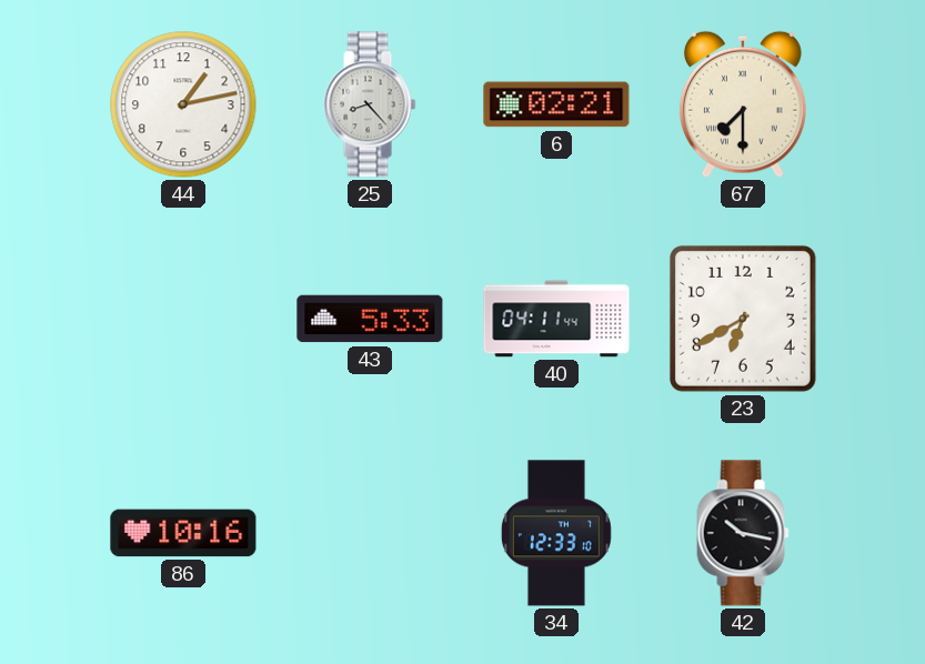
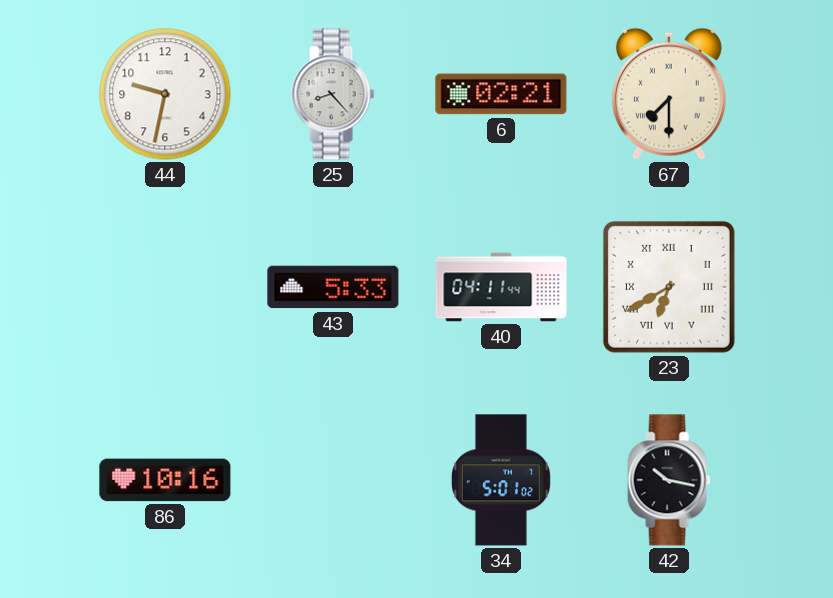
44: 1:13 -> 9:32
23 numerals: Arabic -> Roman
34: 12:33 -> 5:01
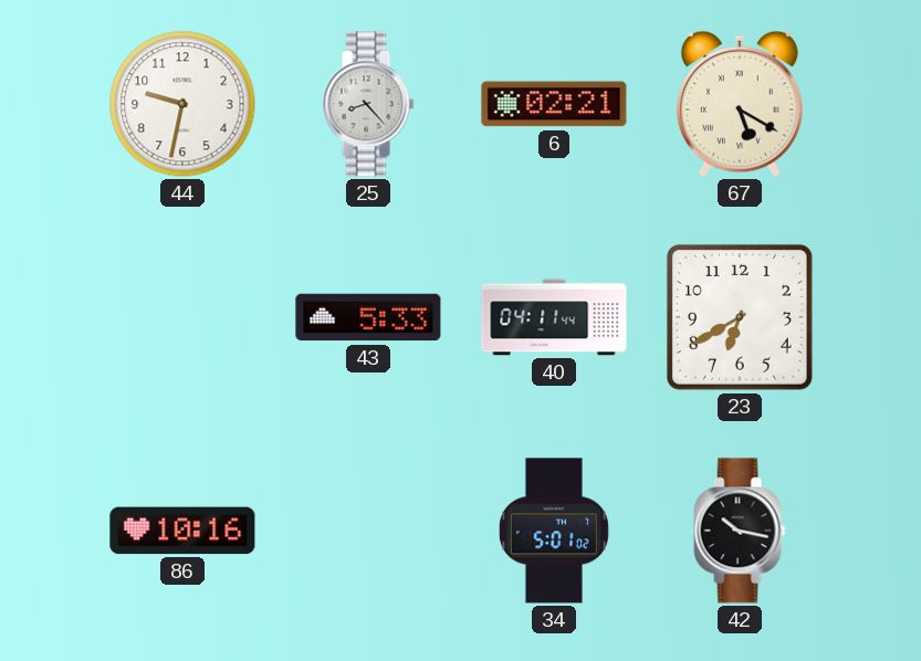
67: 7:30 -> 5:20
23 numerals: Roman -> Arabic
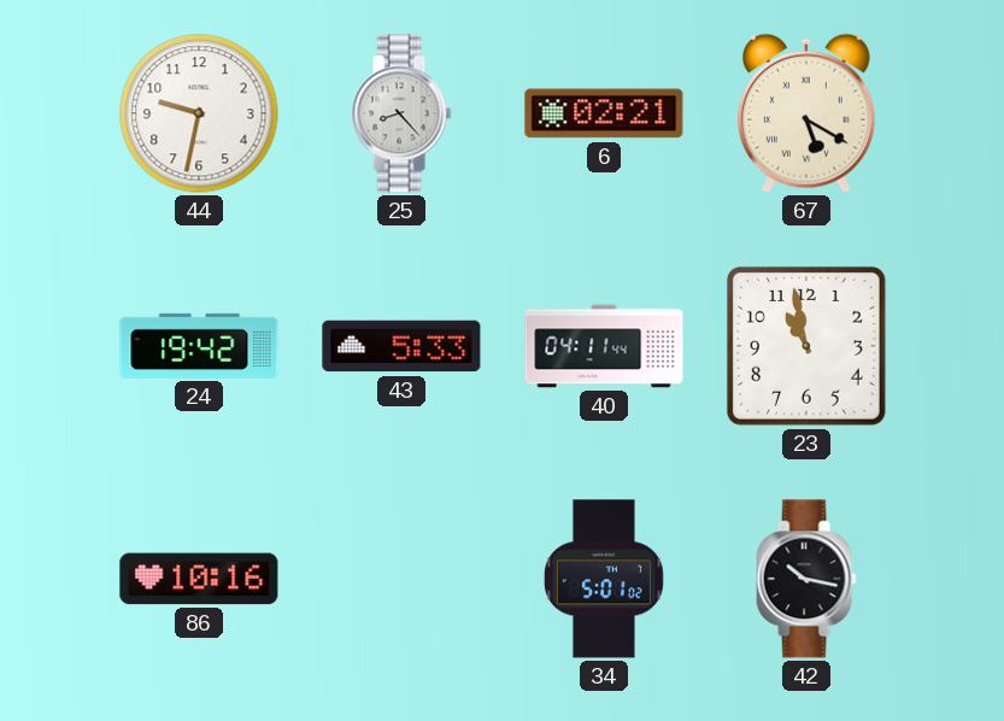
24: none -> 19:42
23: 6:40 -> 10:58
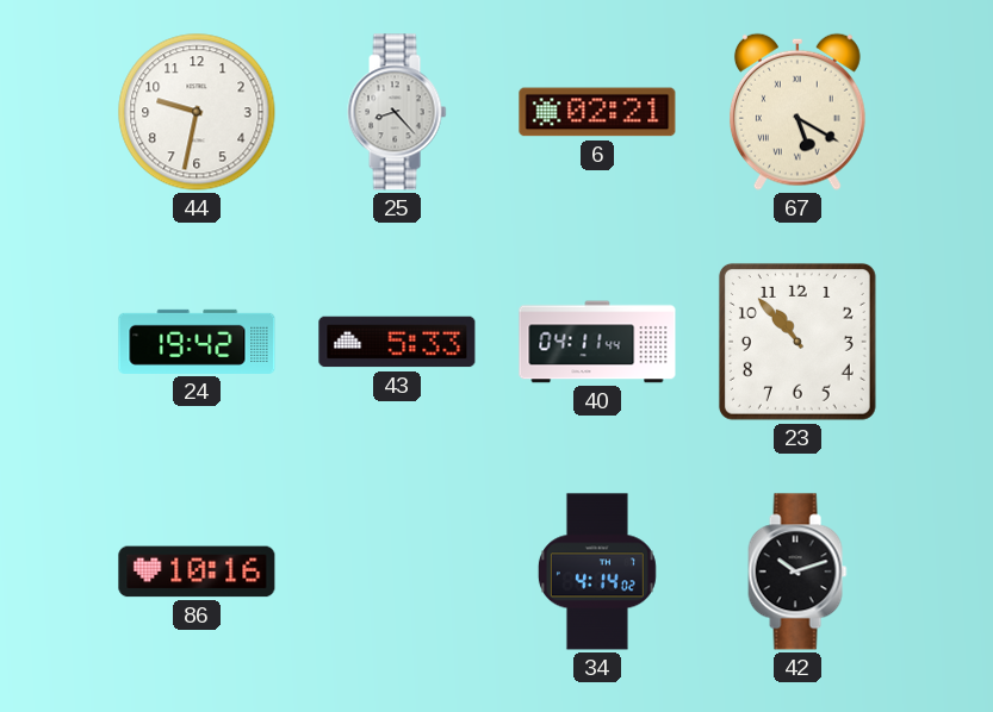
23: 10:58 -> 10:53
34: 5:01 -> 4:14
42: 10:17 -> 10:12
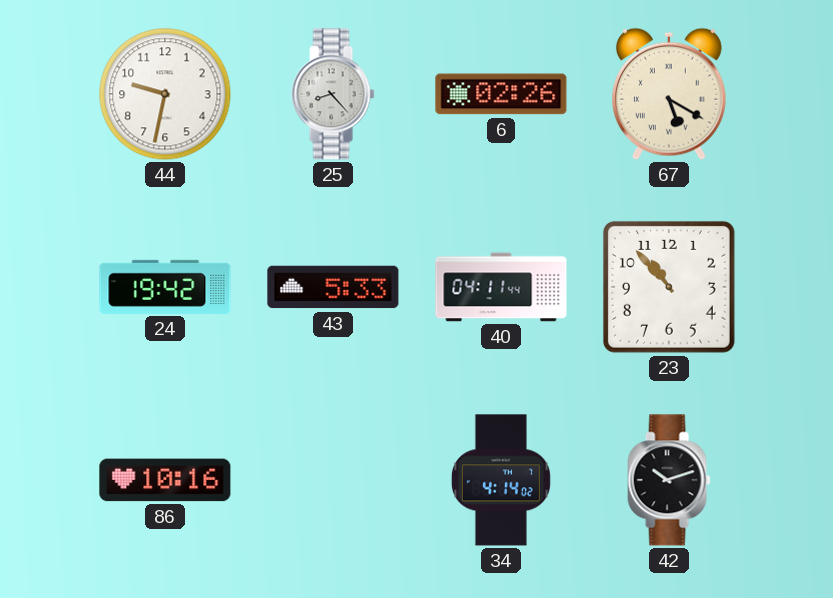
6: 02:21 -> 02:26
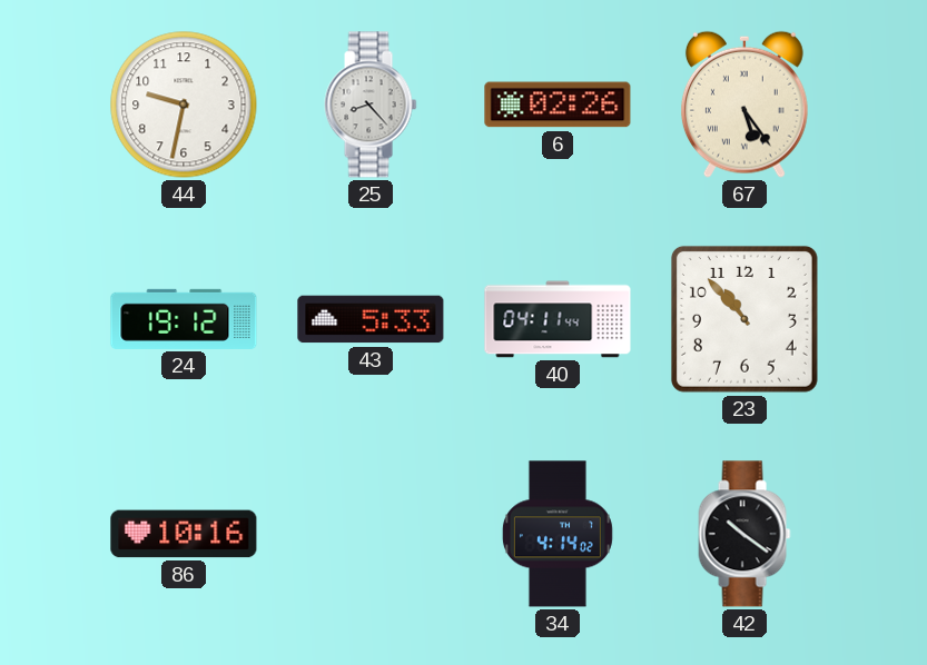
67: 5:20 -> 5:24
24: 19:42 -> 19:12
42: 10:12 -> 10:21
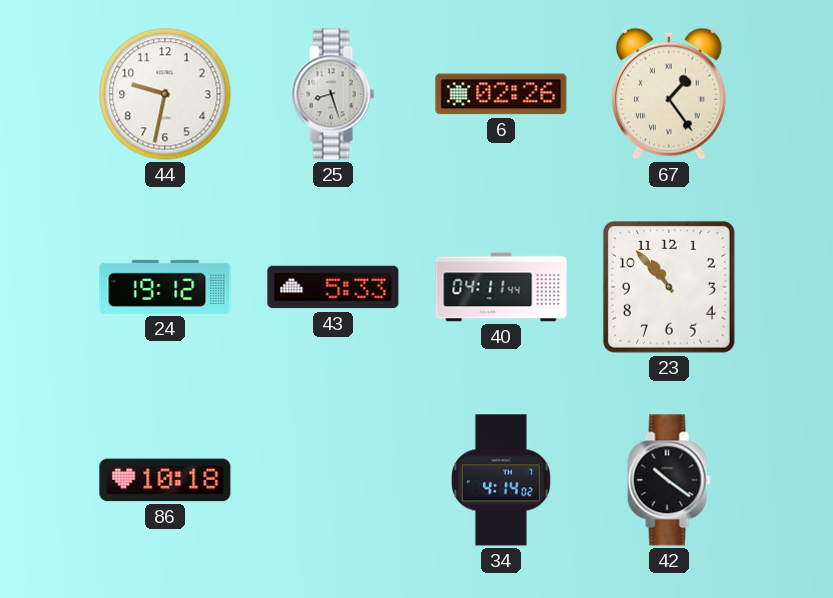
25: 8:23 -> 8:27
67: 5:24 -> 1:24
86: 10:16 -> 10:18
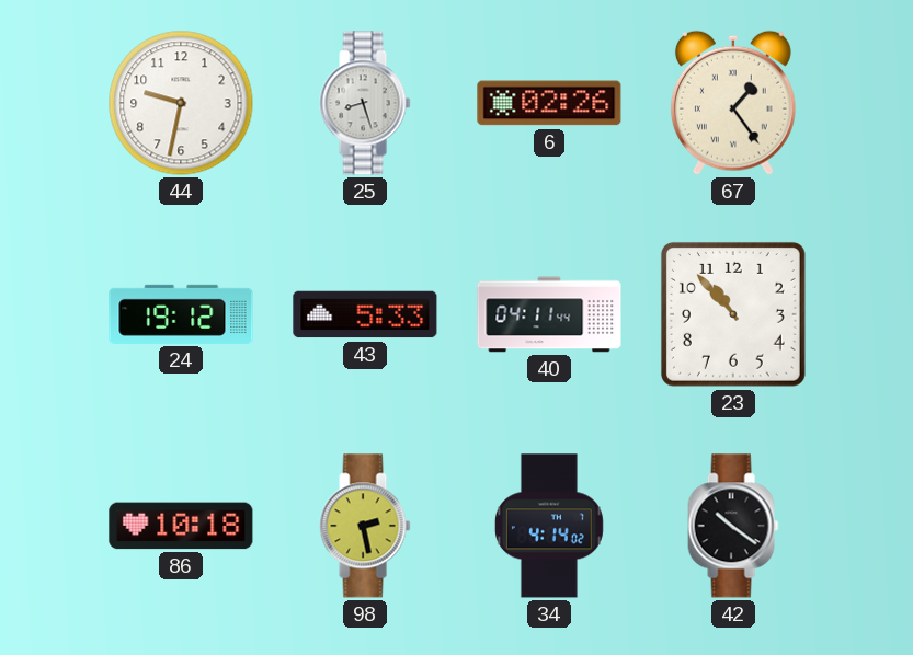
98: none -> 2:28
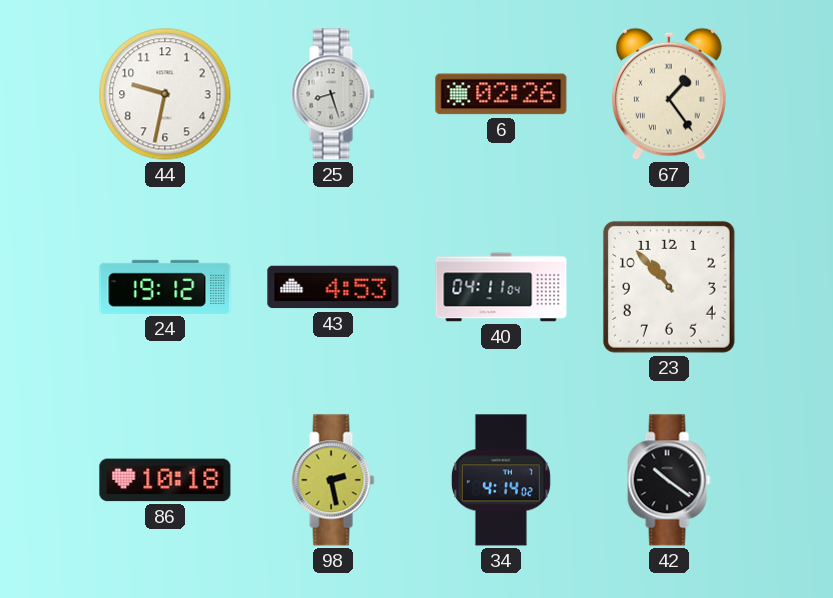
43: 5:33 -> 4:53
40: 04:11:44 -> 04:11:04
